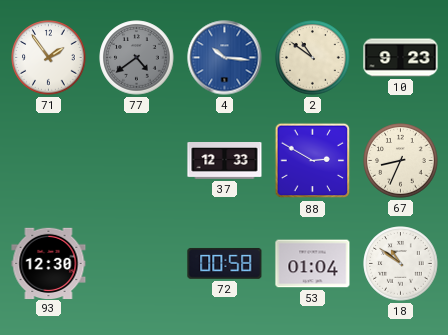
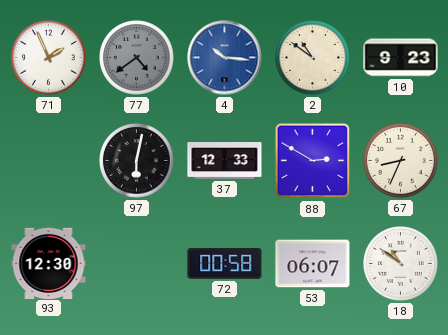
71: 1:54 -> 1:56
97: none -> 6:02
53: 01:04 -> 06:07
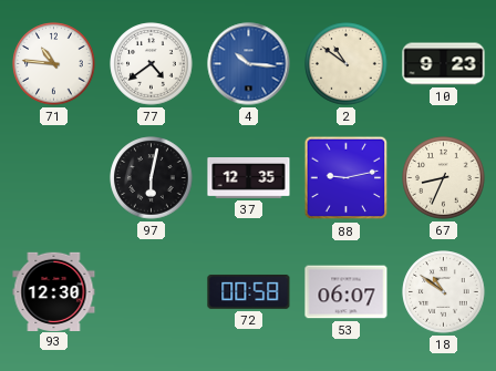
71: 1:56 -> 10:46
77 dial: grey -> white
37: 12:33 -> 12:35
88: 2:50 -> 9:13
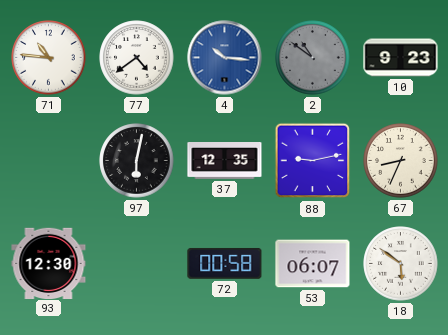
2 dial: cream -> grey
18: 10:51 -> 5:51
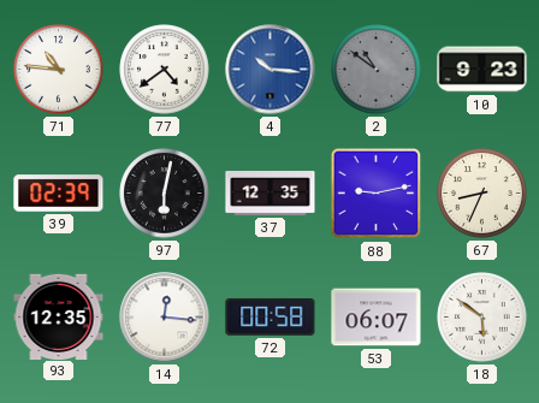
39: none -> 02:39
93: 12:30 -> 12:35
14: none -> 12:16
